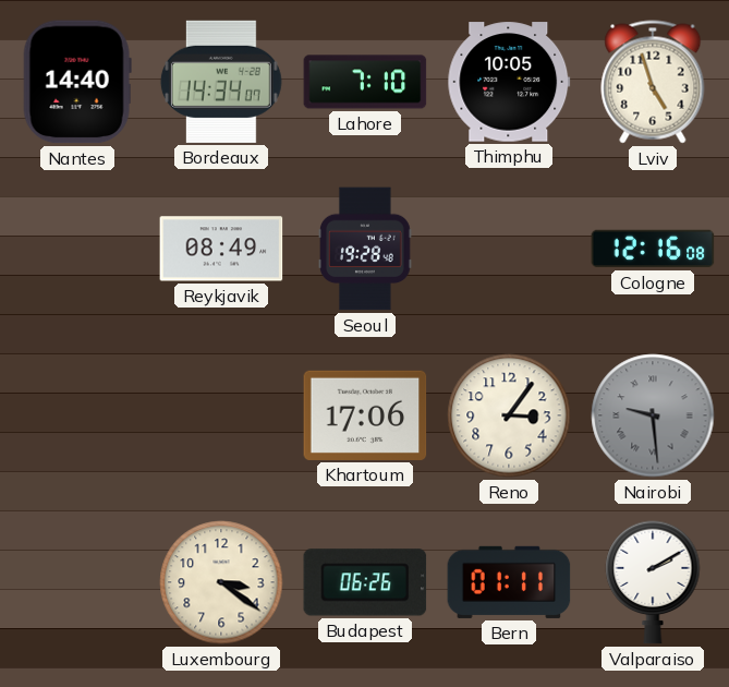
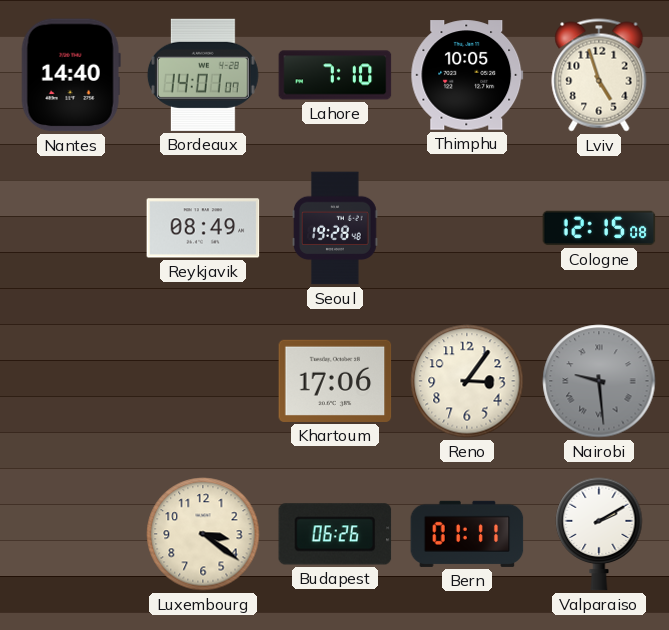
Bordeaux: 14:34 -> 14:01
Cologne: 12:16 -> 12:15
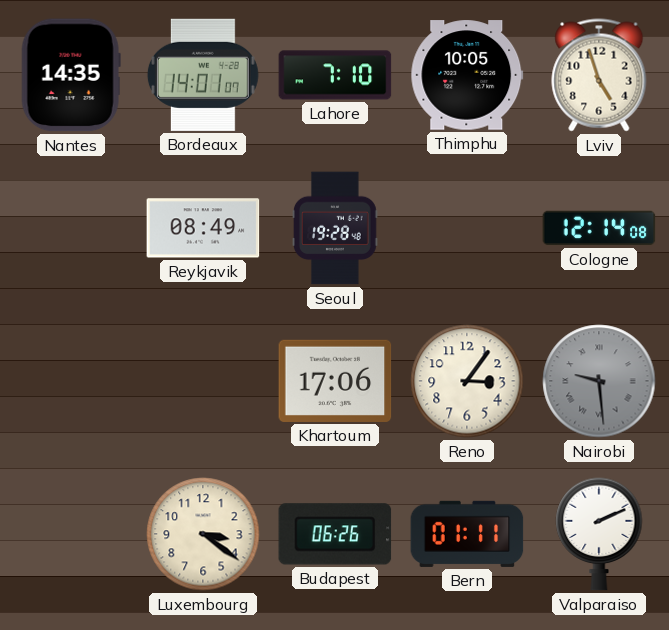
Nantes: 14:40 -> 14:35
Cologne: 12:15 -> 12:14
Valparaiso: 2:10 -> 2:11
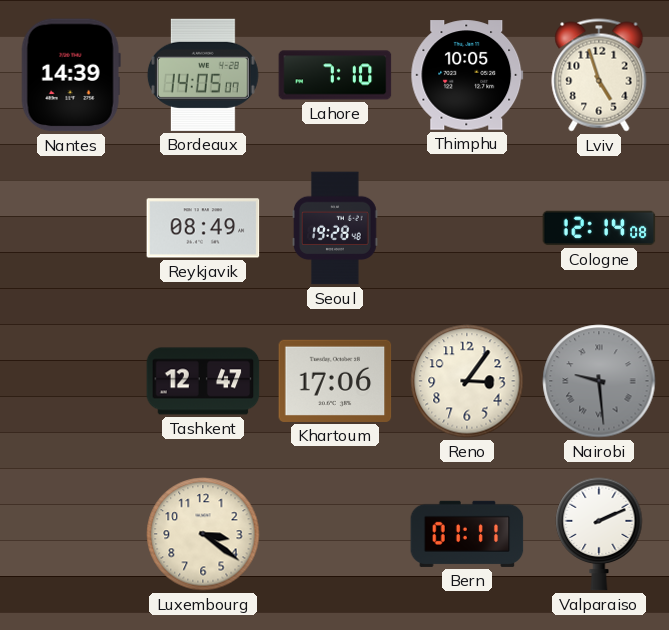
Nantes: 14:35 -> 14:39
Bordeaux: 14:01 -> 14:05
Tashkent: none -> 12:47
Budapest: 06:26 -> none
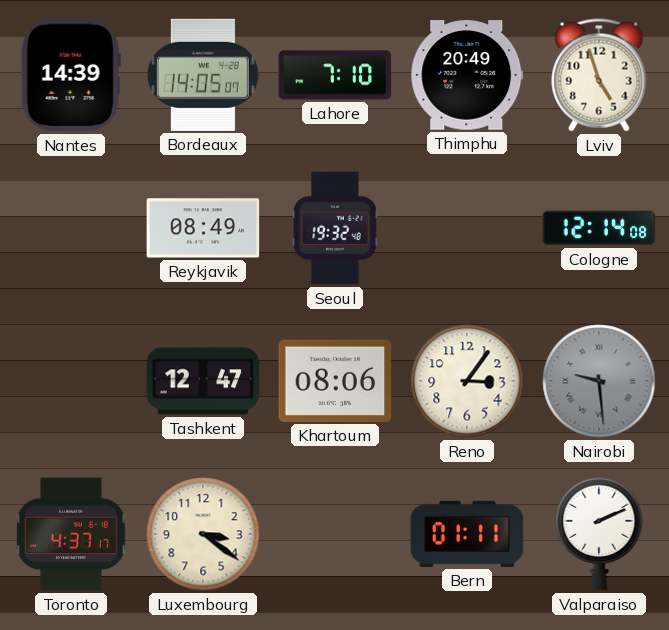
Thimphu: 10:05 -> 20:49
Seoul: 19:28 -> 19:32
Khartoum: 17:06 -> 08:06
Toronto: none -> 4:37
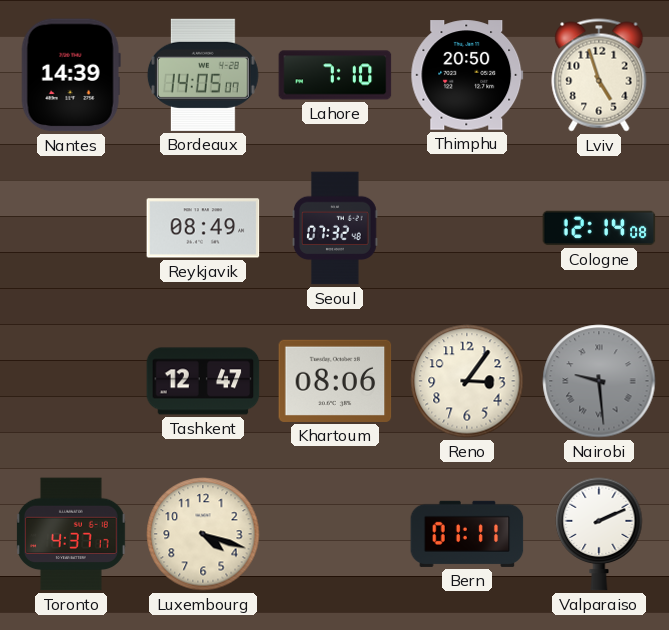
Thimphu: 20:49 -> 20:50
Seoul: 19:32 -> 07:32
Luxembourg: 3:21 -> 4:18
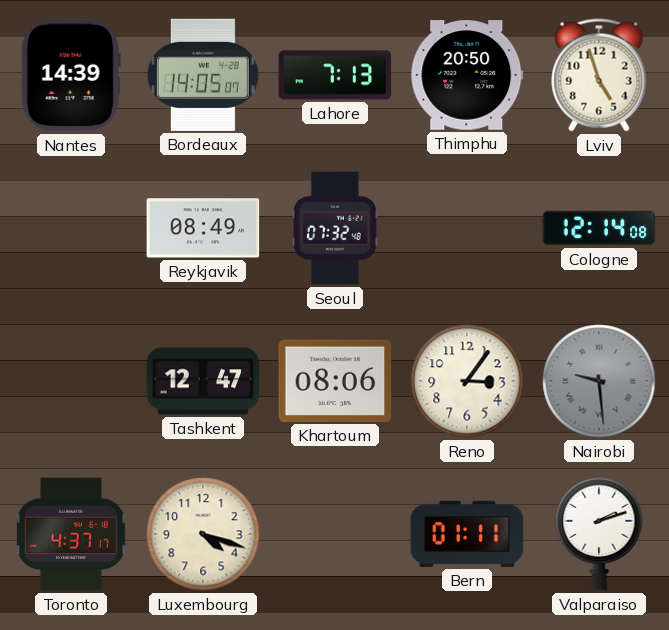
Lahore: 7:10 -> 7:13
Valparaiso: 2:11 -> 2:12
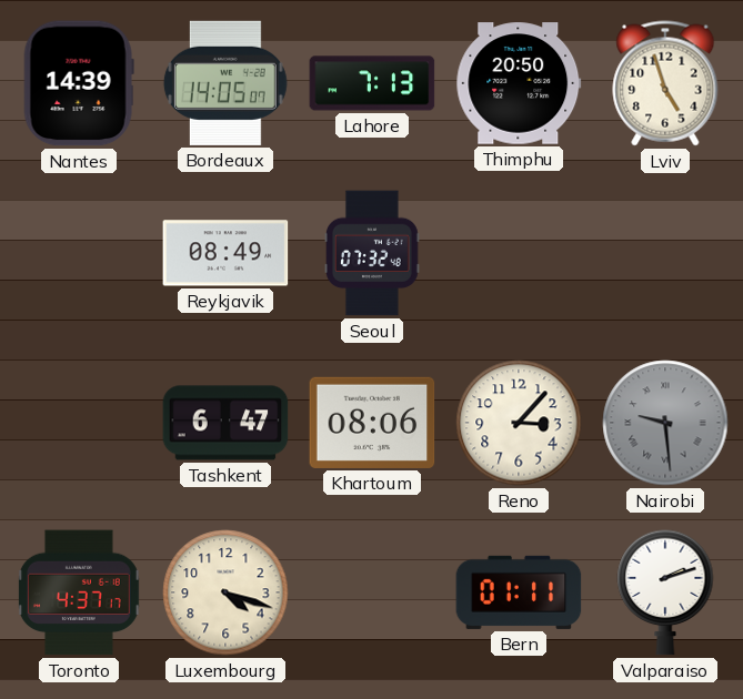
Cologne: 12:14 -> none
Tashkent: 12:47 -> 6:47
Reno: 3:06 -> 3:07
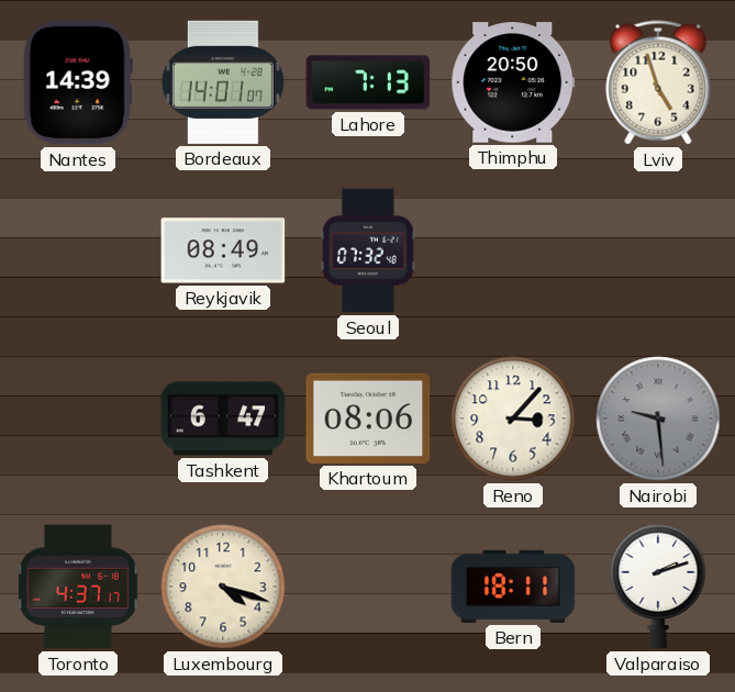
Bordeaux: 14:05 -> 14:01
Bern: 01:11 -> 18:11
